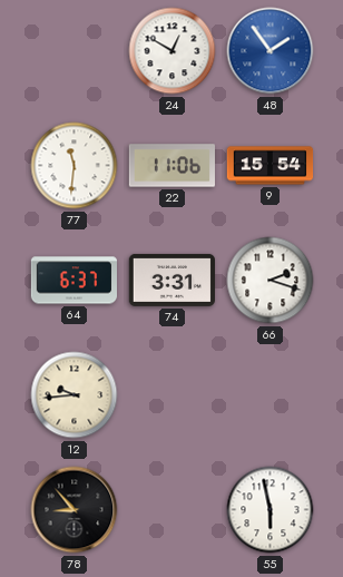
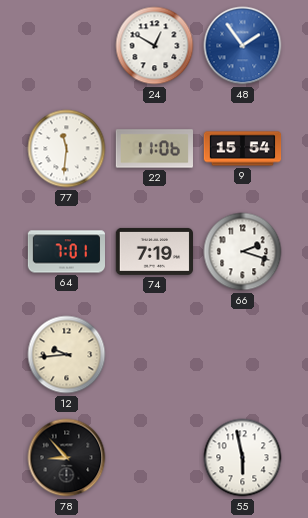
64: 6:37 -> 7:01
74: 3:31 -> 7:19
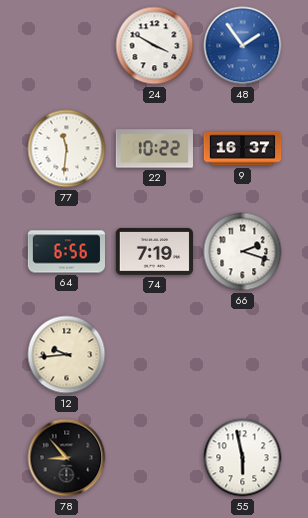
24: 12:50 -> 3:50
22: 11:06 -> 10:22
9: 15:54 -> 16:37
64: 7:01 -> 6:56
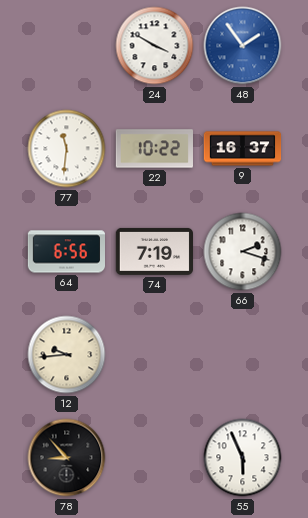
55: 5:58 -> 5:56
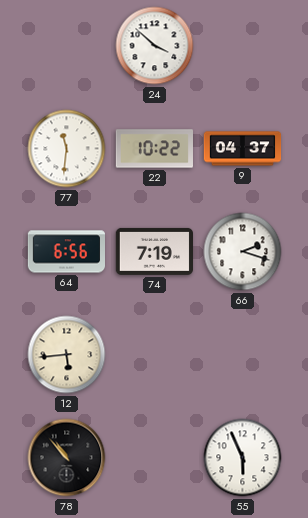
24: 3:50 -> 3:52
48: 1:54 -> none
9: 16:37 -> 04:37
12: 9:44 -> 5:44
78: 8:53 -> 10:53
